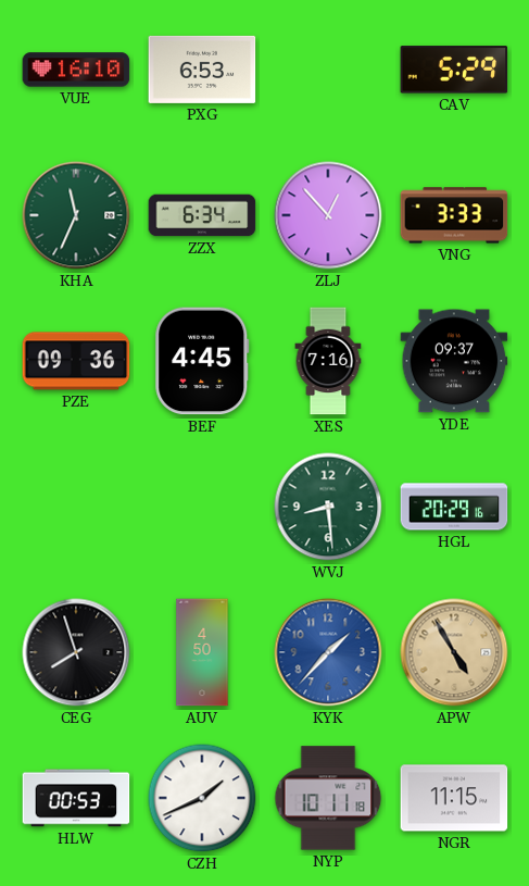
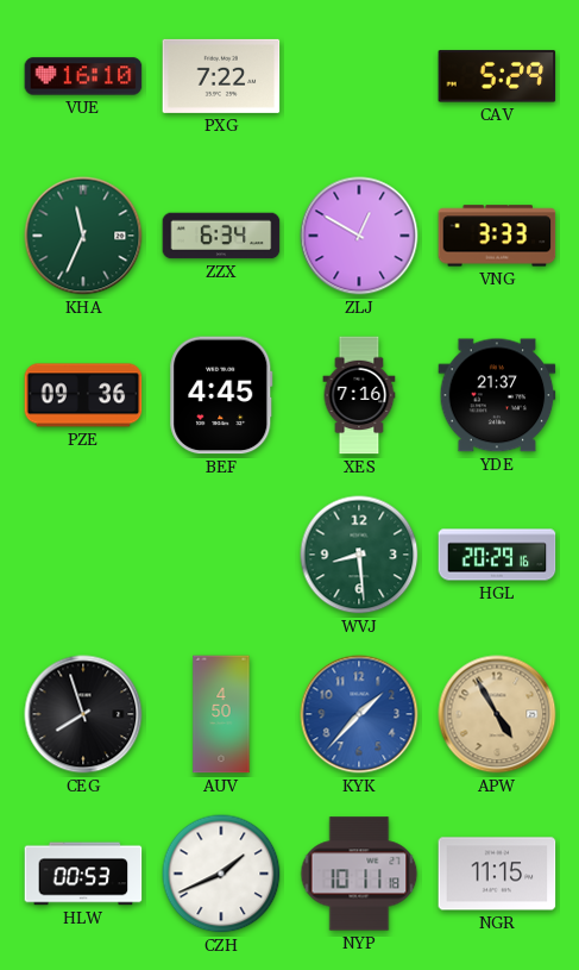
PXG: 6:53 -> 7:22
ZLJ: 12:53 -> 12:50
YDE: 09:37 -> 21:37
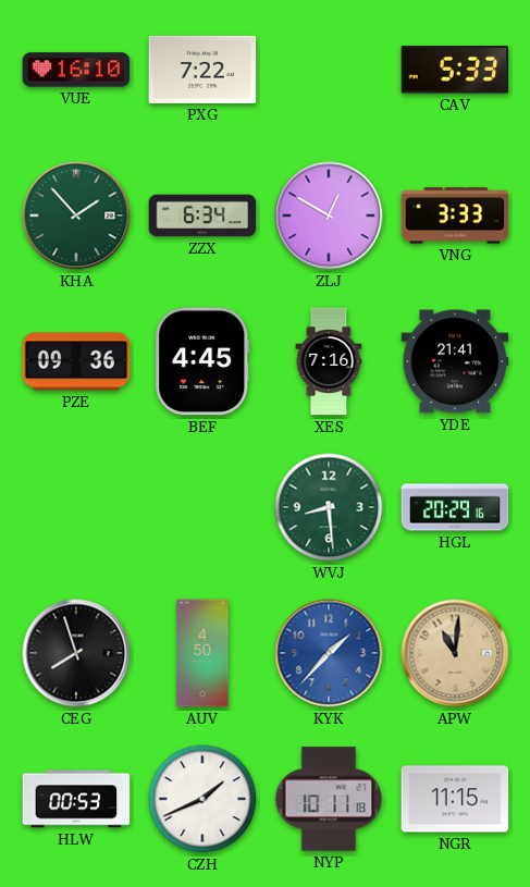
CAV: 5:29 -> 5:33
KHA: 11:34 -> 1:53
YDE: 21:37 -> 21:41
APW: 4:55 -> 11:01
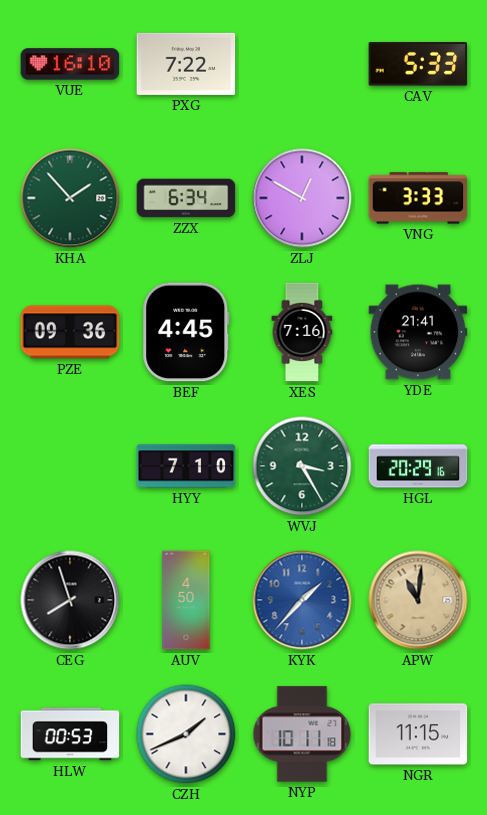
HYY: none -> 7:10
WVJ: 8:29 -> 3:25
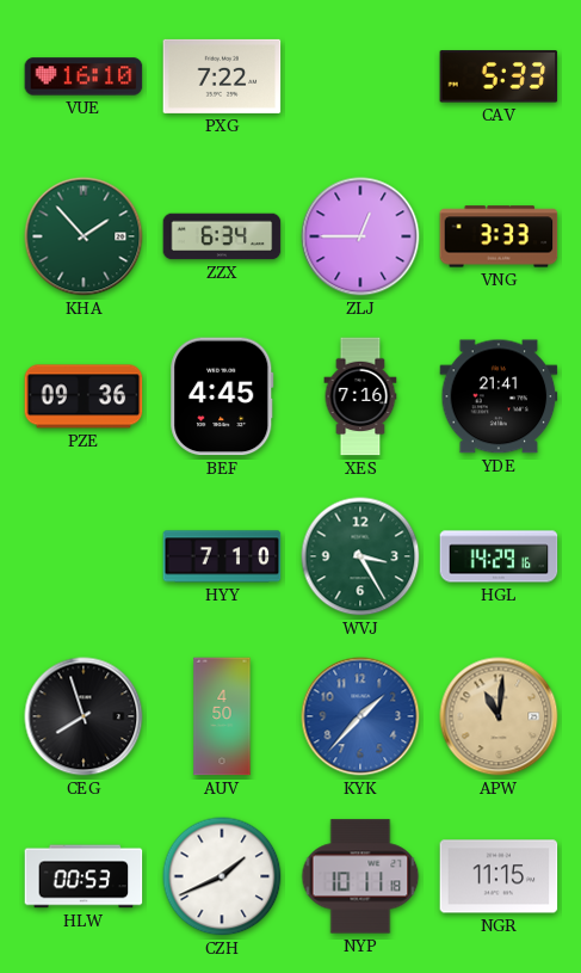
ZLJ: 12:50 -> 12:45
HGL: 20:29 -> 14:29
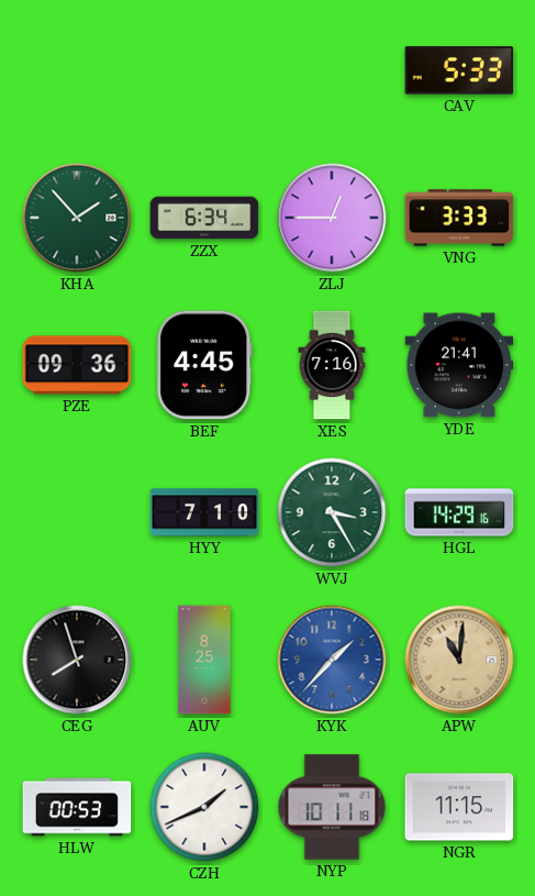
VUE: 16:10 -> none
PXG: 7:22 -> none
AUV: 4:50 -> 8:25
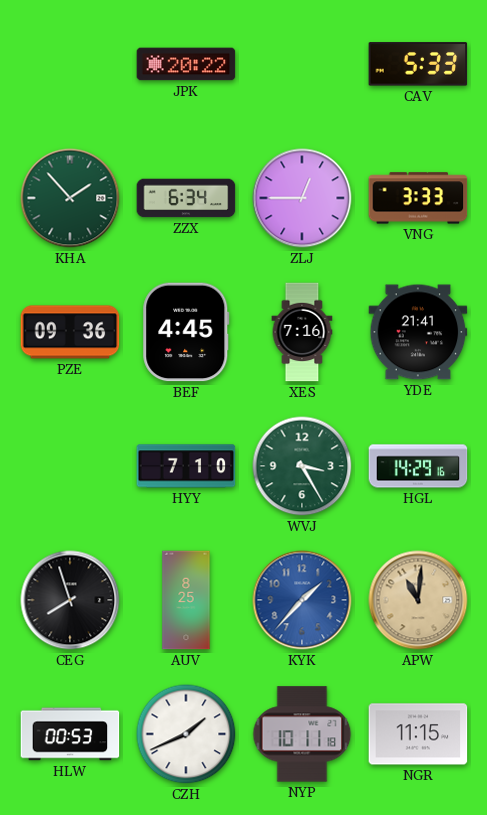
JPK: none -> 20:22
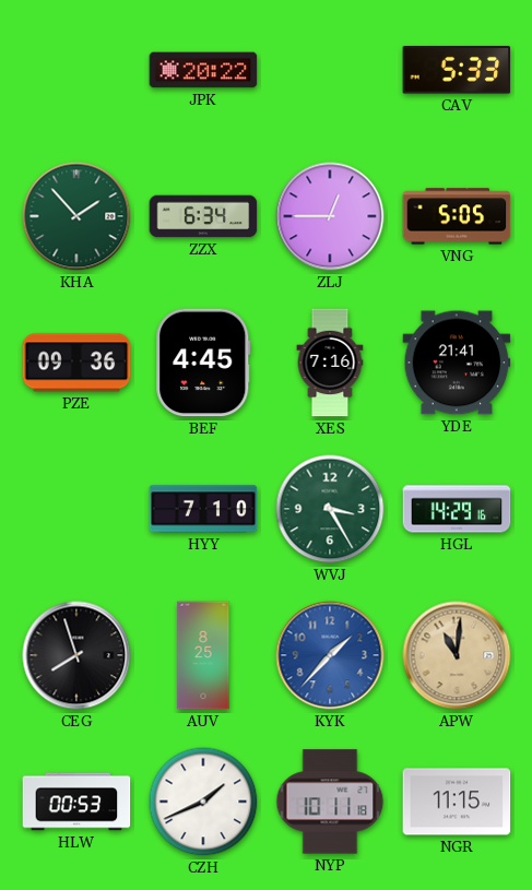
VNG: 3:33 -> 5:05
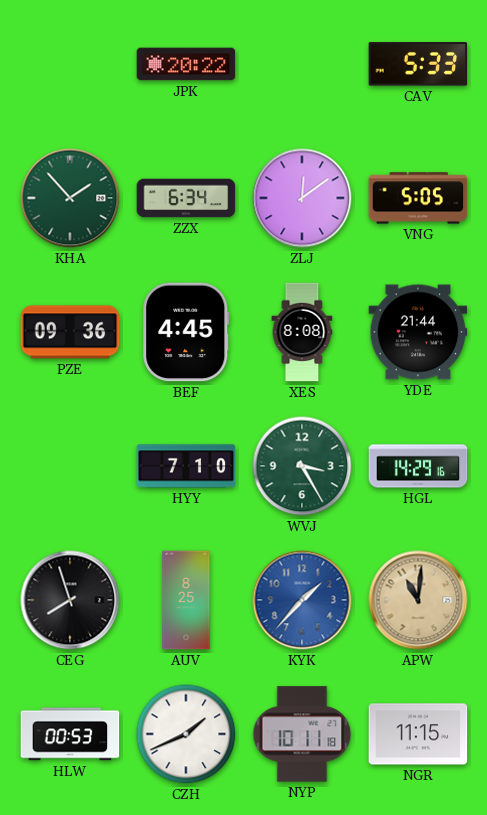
ZLJ: 12:45 -> 12:09
XES: 7:16 -> 8:08
YDE: 21:41 -> 21:44
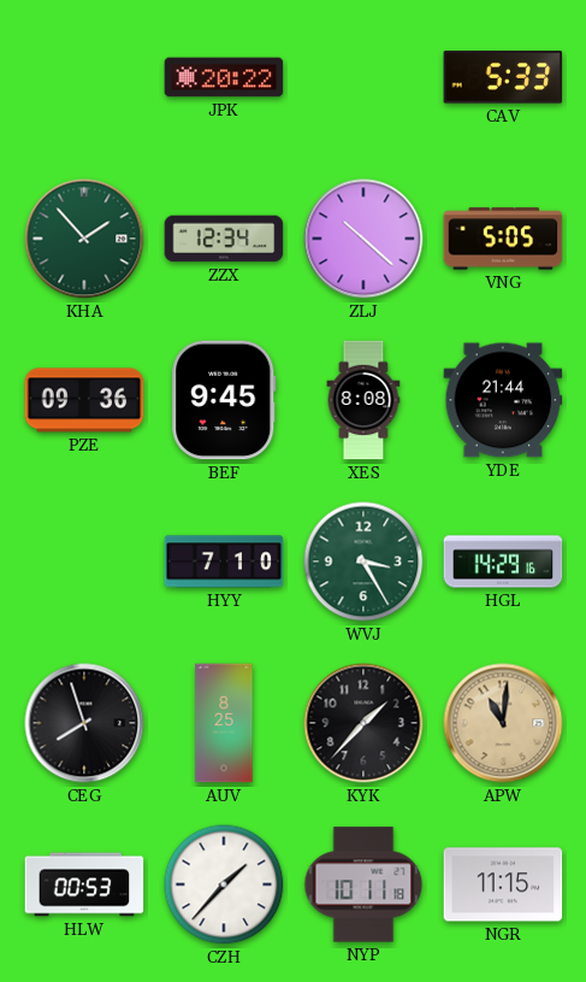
ZZX: 6:34 -> 12:34
ZLJ: 12:09 -> 10:22
BEF: 4:45 -> 9:45
KYK dial: blue -> black
CZH: 1:41 -> 1:37
